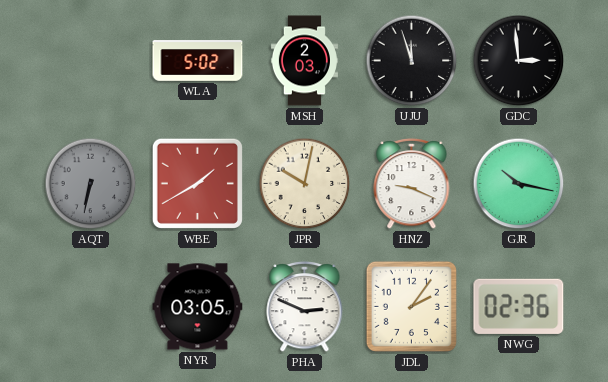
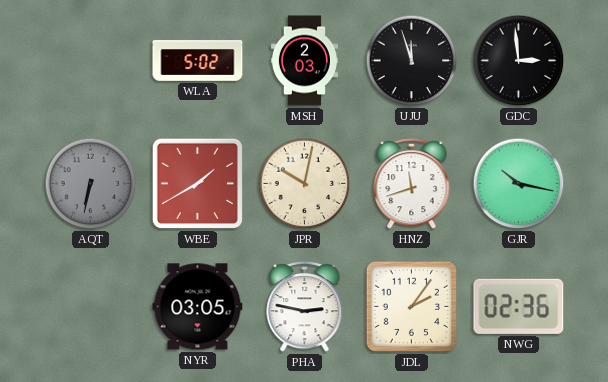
HNZ: 9:19 -> 11:42
PHA: 2:49 -> 2:47
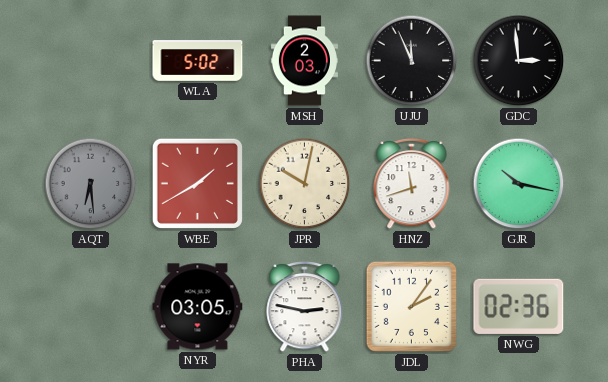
UJU: 11:57 -> 11:56
AQT: 6:32 -> 6:29
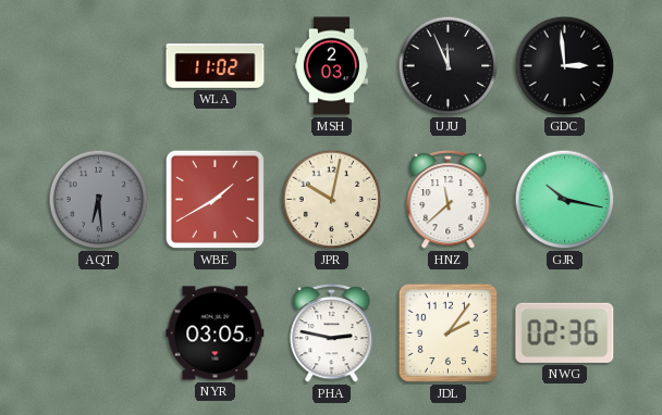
WLA: 5:02 -> 11:02
HNZ: 11:42 -> 11:38
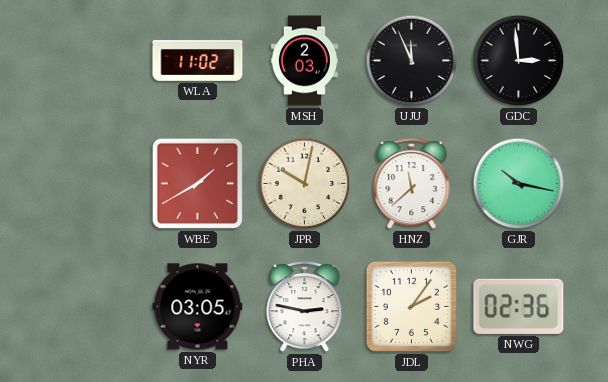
AQT: 6:29 -> none
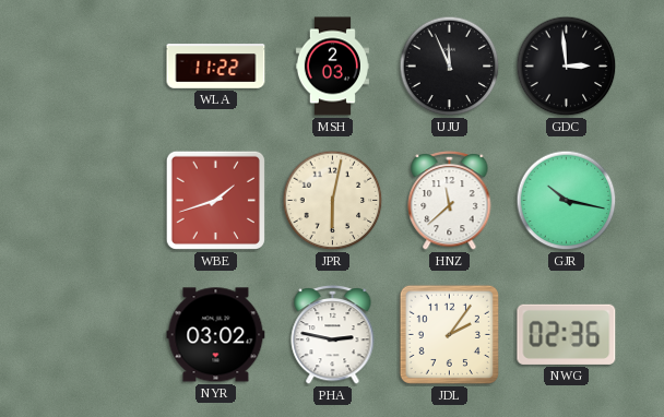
WLA: 11:02 -> 11:22
WBE: 1:40 -> 1:42
JPR: 10:02 -> 6:02
NYR: 03:05 -> 03:02
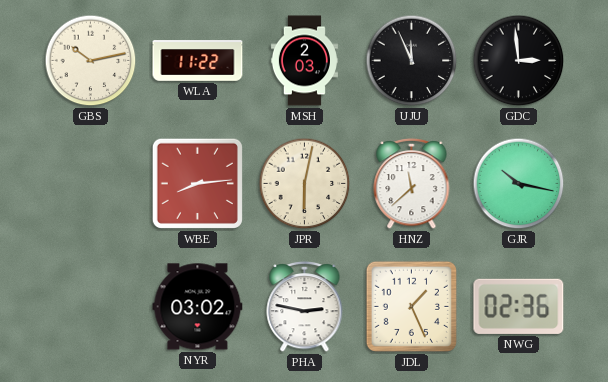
GBS: none -> 10:13
WBE: 1:42 -> 8:14
JDL: 2:06 -> 1:26
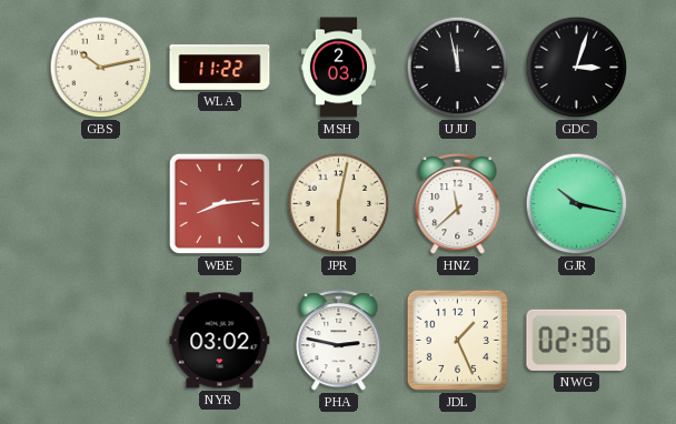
UJU: 11:56 -> 11:58
GDC: 2:59 -> 3:03
